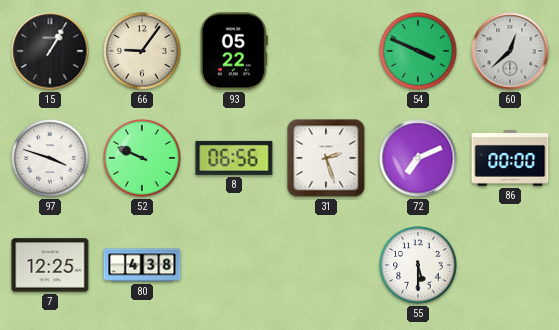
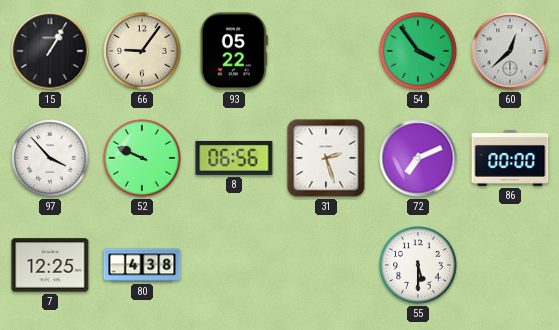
54: 3:49 -> 3:54
97: 3:48 -> 3:53
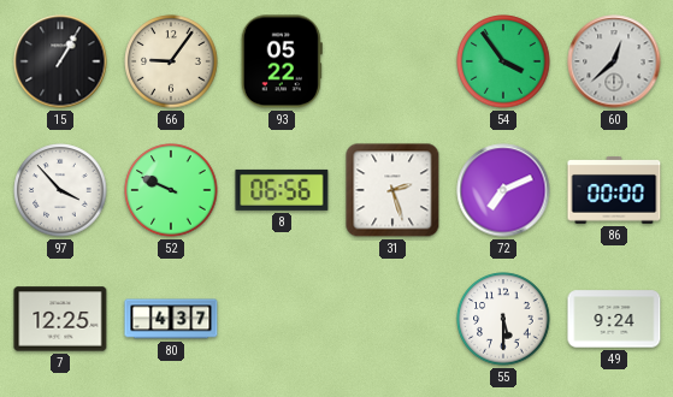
80: 4:38 -> 4:37
49: none -> 9:24
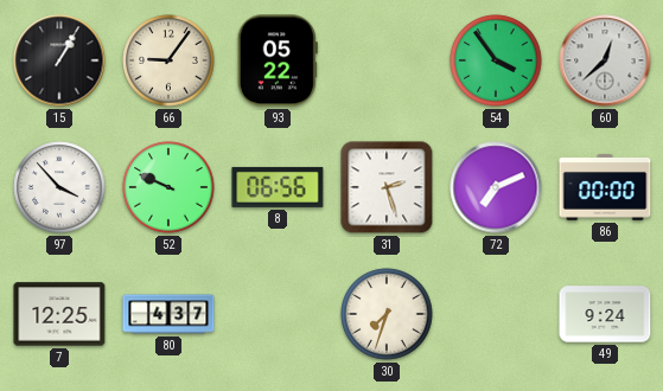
30: none -> 7:33
55: 5:30 -> none
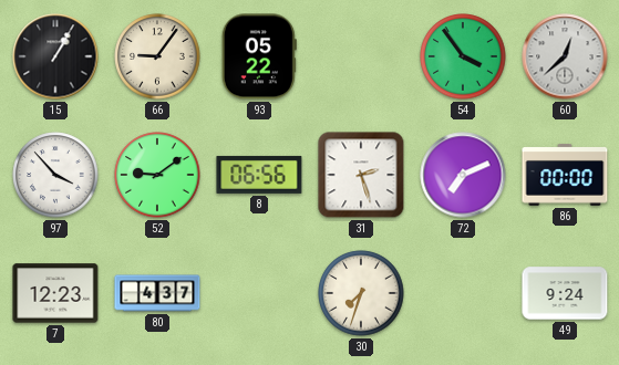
52: 9:49 -> 9:09
7: 12:25 -> 12:23
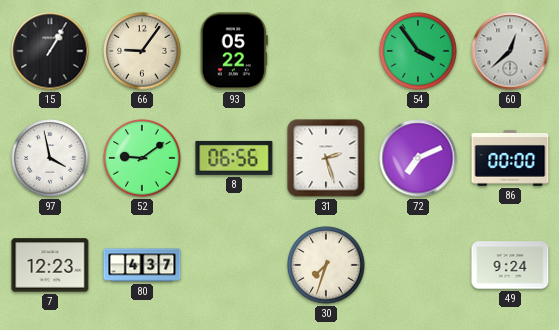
97: 3:53 -> 3:58
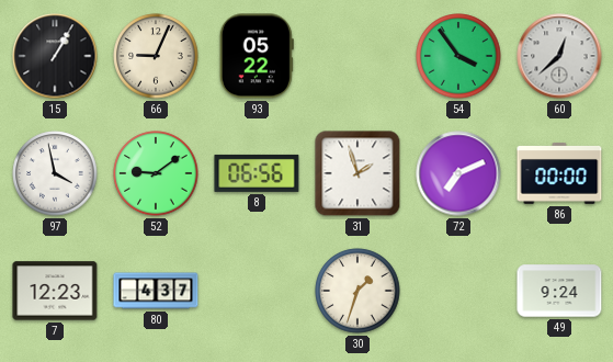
66: 9:06 -> 9:04
31: 2:27 -> 1:57
30: 7:33 -> 1:33
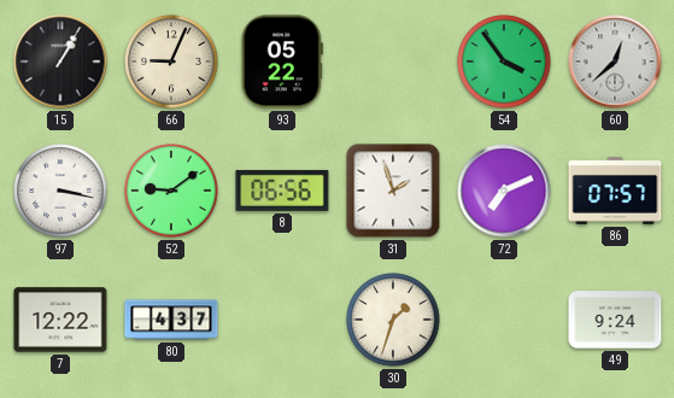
97: 3:58 -> 3:17
86: 00:00 -> 07:57
7: 12:23 -> 12:22
